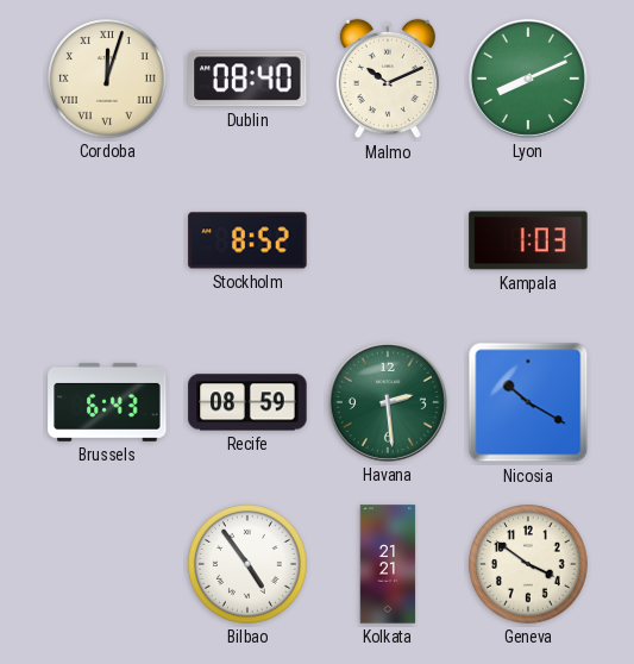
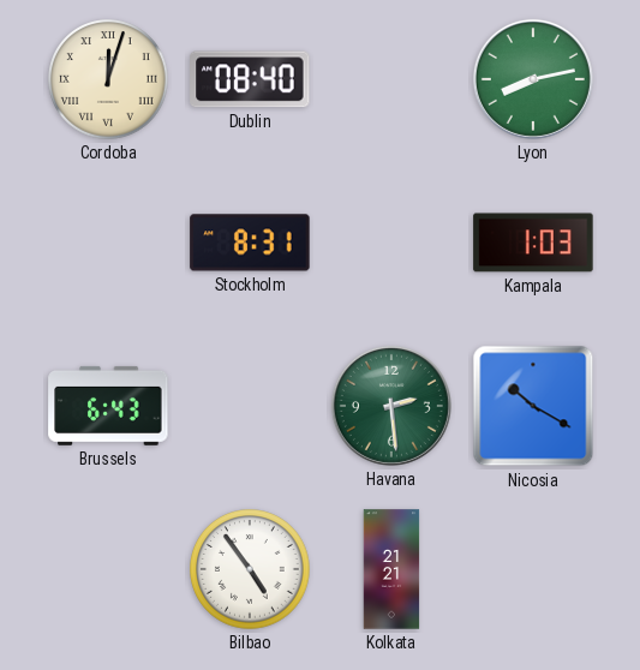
Malmo: 10:11 -> none
Lyon: 8:11 -> 8:13
Stockholm: 8:52 -> 8:31
Recife: 08:59 -> none
Geneva: 3:51 -> none
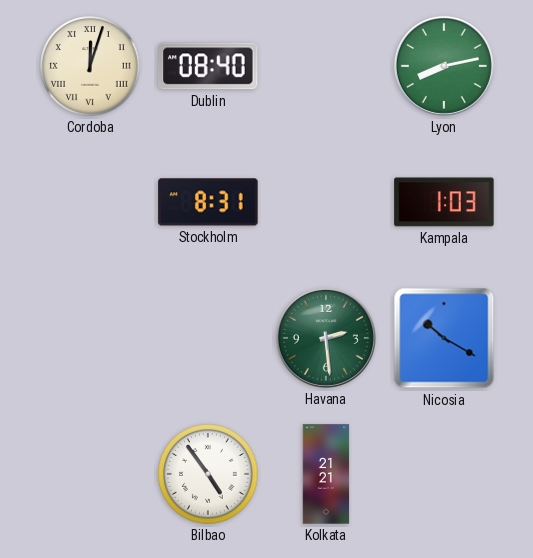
Brussels: 6:43 -> none
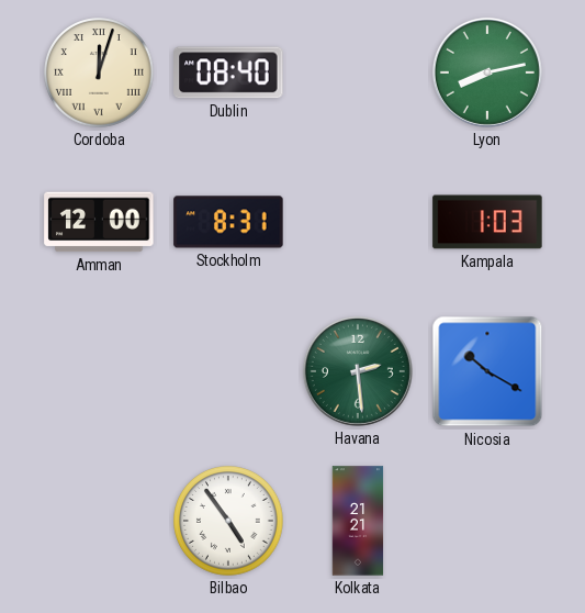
Amman: none -> 12:00
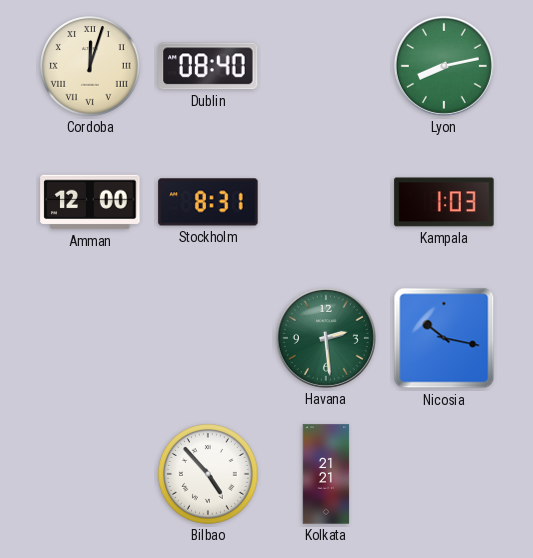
Nicosia: 10:20 -> 10:17
Bilbao: 4:54 -> 4:53
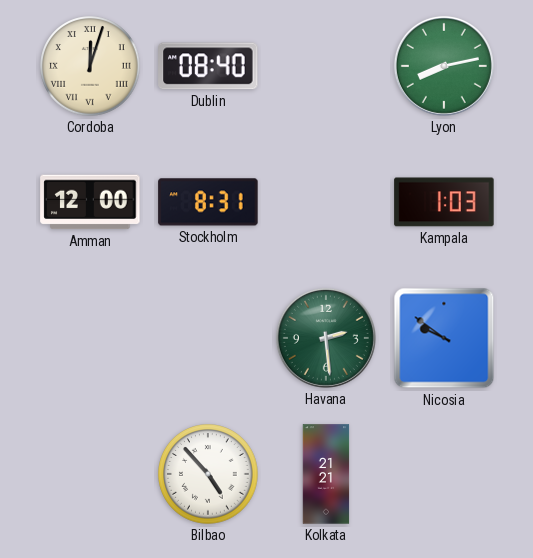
Nicosia: 10:17 -> 9:51
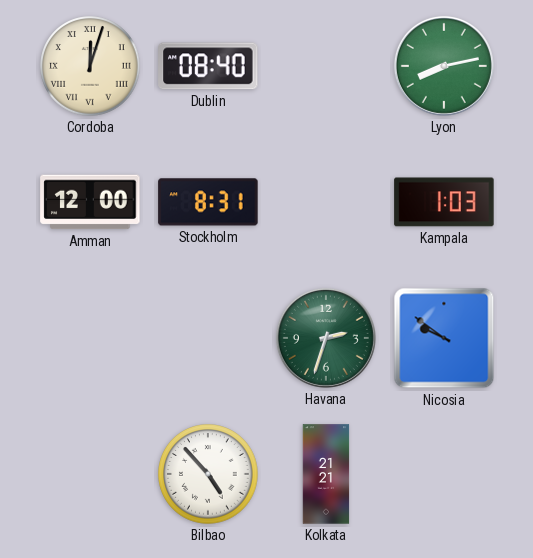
Havana: 2:29 -> 2:33
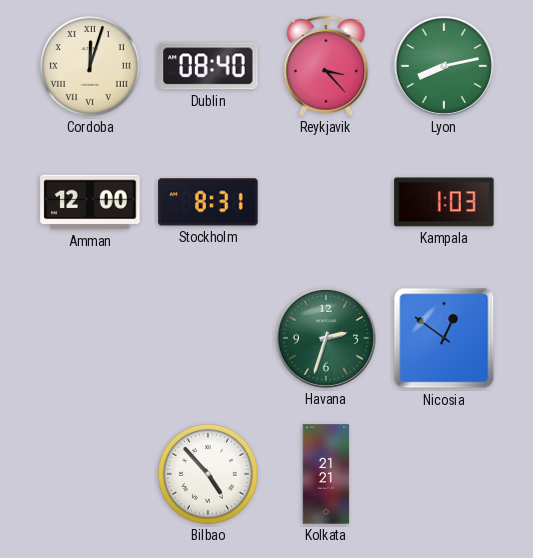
Reykjavik: none -> 3:23
Nicosia: 9:51 -> 12:51
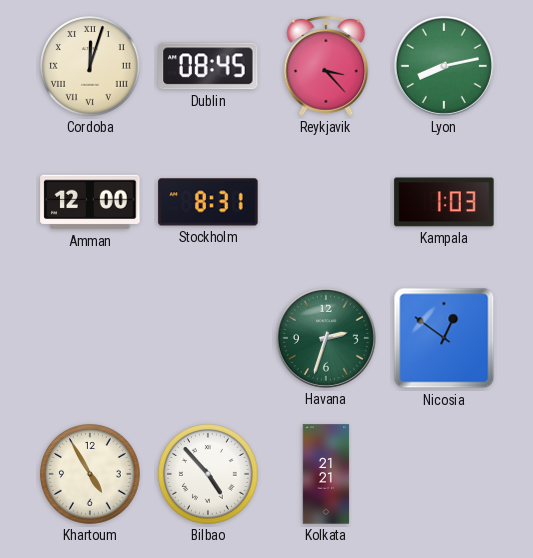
Dublin: 08:40 -> 08:45
Khartoum: none -> 4:55
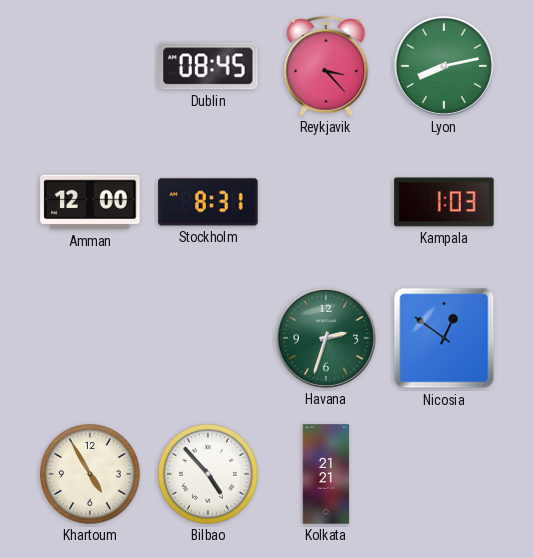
Cordoba: 12:03 -> none
